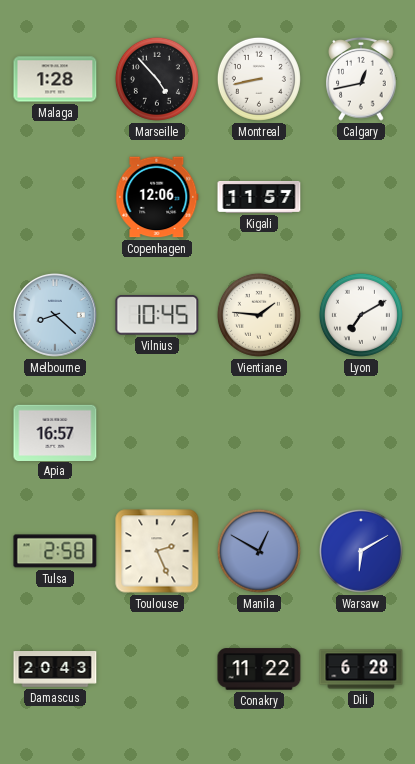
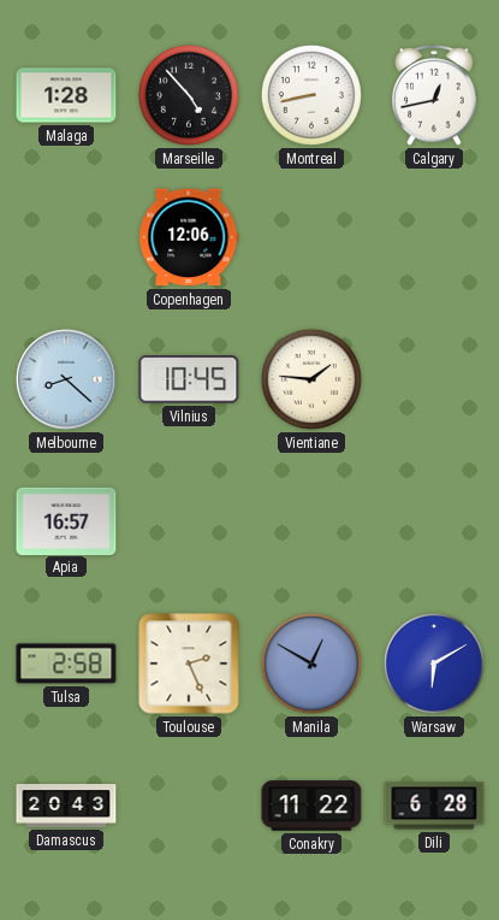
Kigali: 11:57 -> none
Lyon: 7:10 -> none
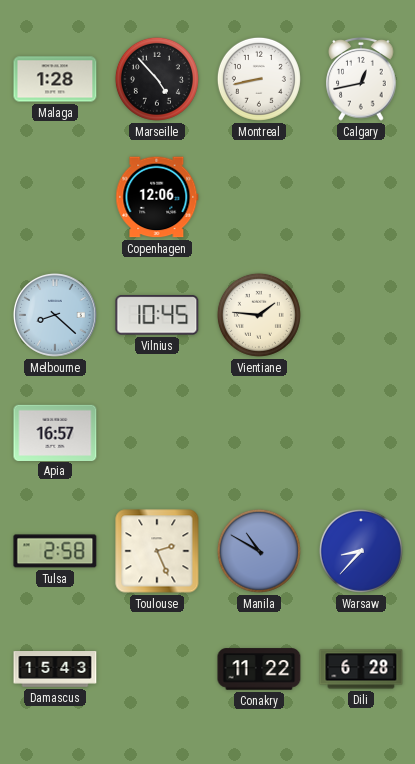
Manila: 12:50 -> 10:50
Warsaw: 6:10 -> 8:37
Damascus: 20:43 -> 15:43
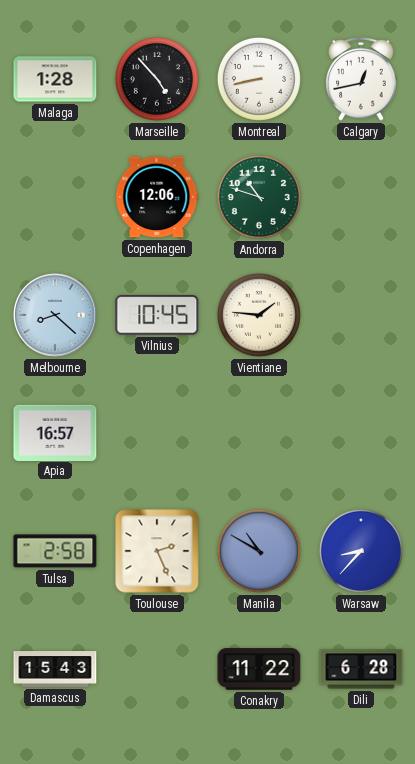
Andorra: none -> 10:48
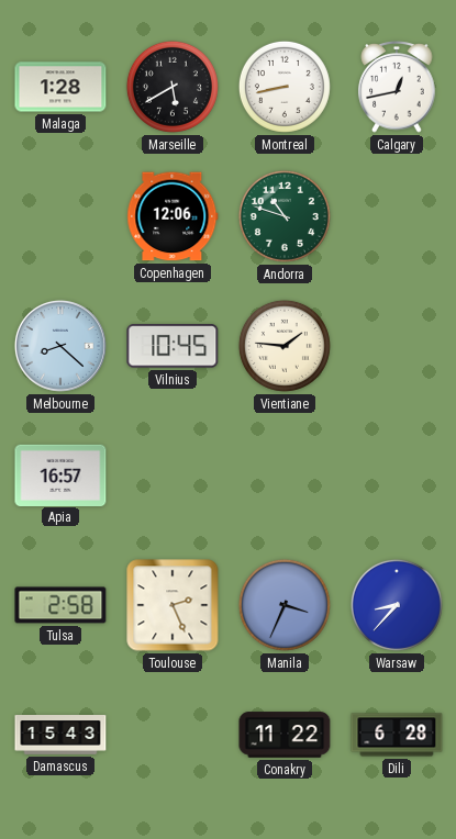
Marseille: 4:53 -> 5:40
Manila: 10:50 -> 3:34
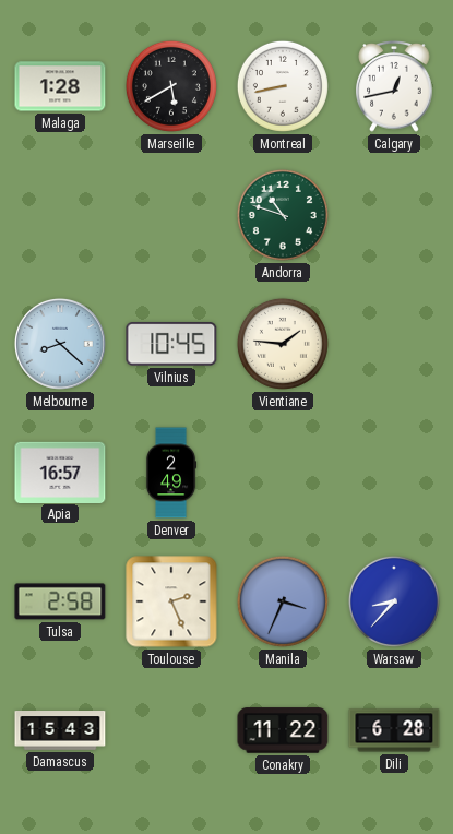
Copenhagen: 12:06 -> none
Denver: none -> 2:49
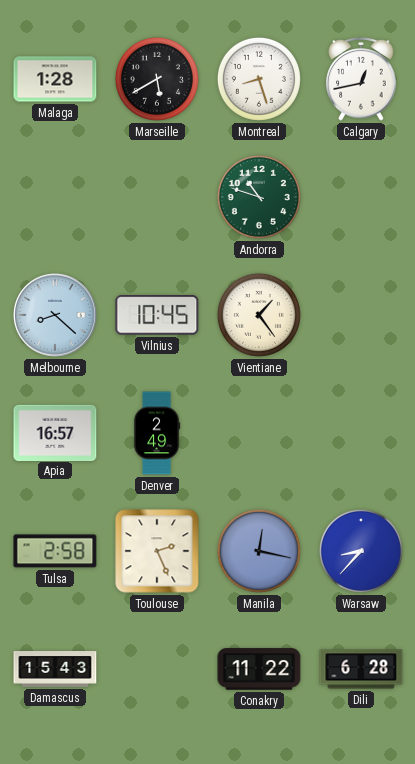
Montreal: 8:43 -> 8:27
Vientiane: 1:46 -> 1:24
Manila: 3:34 -> 12:17
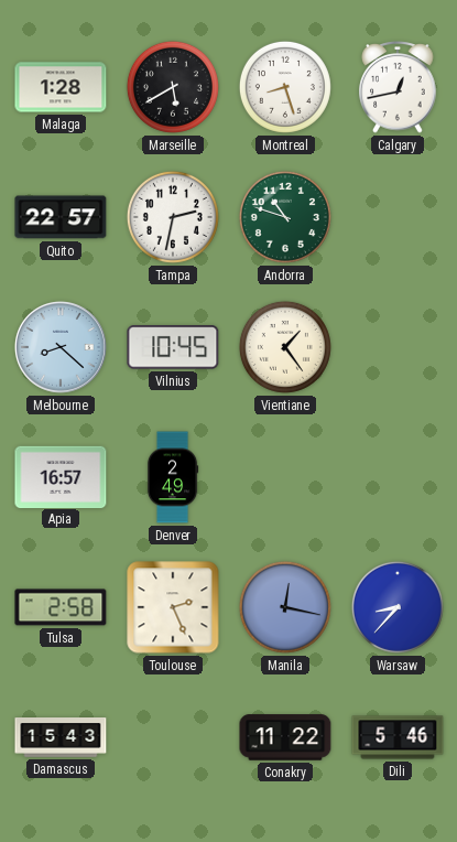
Quito: none -> 22:57
Tampa: none -> 2:32
Dili: 6:28 -> 5:46
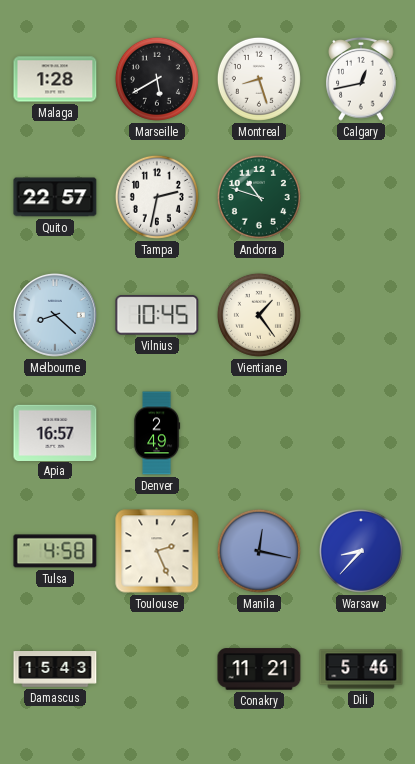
Tulsa: 2:58 -> 4:58
Conakry: 11:22 -> 11:21
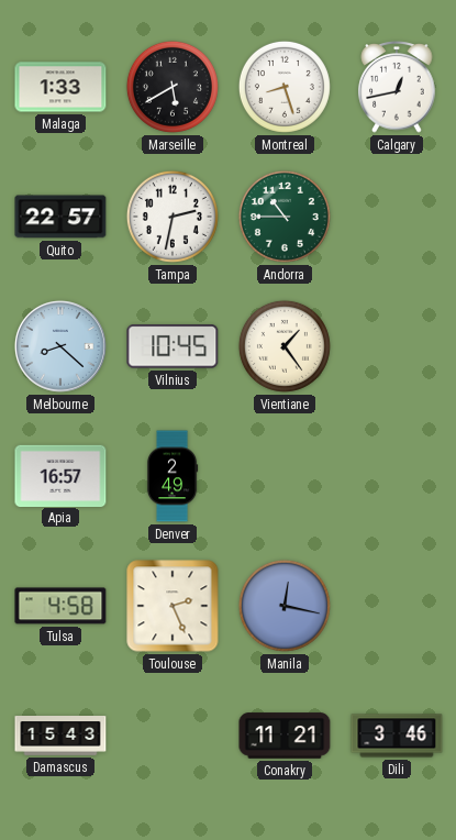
Malaga: 1:28 -> 1:33
Andorra: 10:48 -> 10:45
Warsaw: 8:37 -> none
Dili: 5:46 -> 3:46
